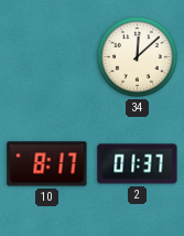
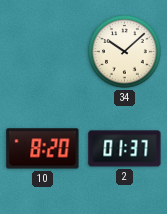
34: 12:08 -> 10:08
10: 8:17 -> 8:20
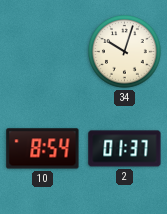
34: 10:08 -> 10:03
10: 8:20 -> 8:54
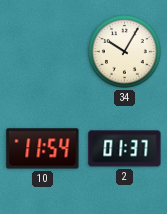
34: 10:03 -> 10:05
10: 8:54 -> 11:54
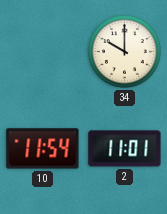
34: 10:05 -> 10:00
2: 01:37 -> 11:01
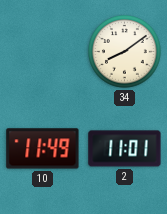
34: 10:00 -> 8:09
10: 11:54 -> 11:49
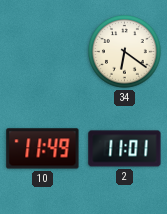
34: 8:09 -> 6:21
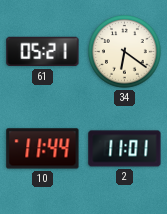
61: none -> 05:21
10: 11:49 -> 11:44
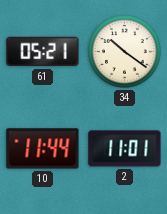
34: 6:21 -> 10:21
